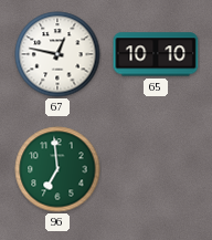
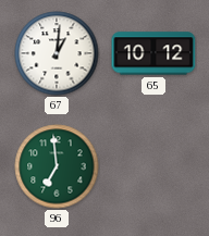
67: 12:47 -> 1:01
65: 10:10 -> 10:12
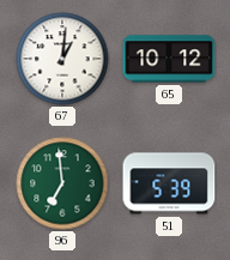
51: none -> 5:39
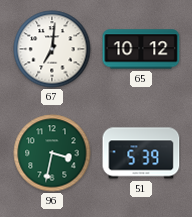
67: 1:01 -> 7:01
96: 6:59 -> 3:32
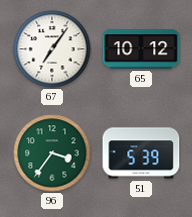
67: 7:01 -> 7:06
96: 3:32 -> 3:36
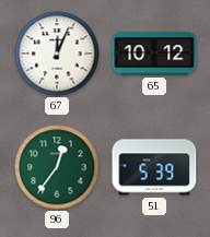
67: 7:06 -> 12:04
96: 3:36 -> 12:36
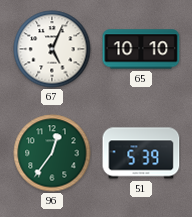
67: 12:04 -> 5:04
65: 10:12 -> 10:10
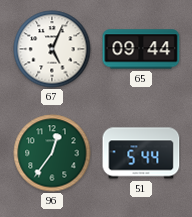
65: 10:10 -> 09:44
51: 5:39 -> 5:44
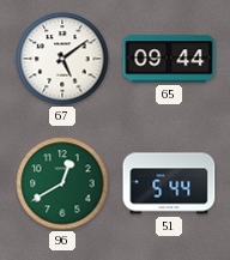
67: 5:04 -> 5:09
96: 12:36 -> 12:40
